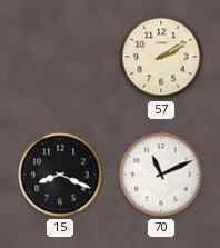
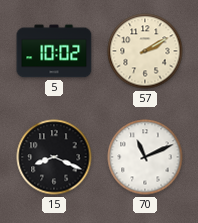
5: none -> 10:02
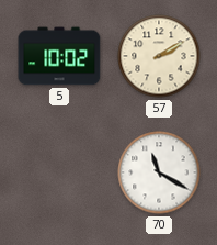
15: 8:19 -> none
70: 11:11 -> 11:20
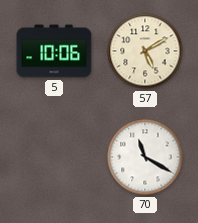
5: 10:02 -> 10:06
57: 2:10 -> 5:10
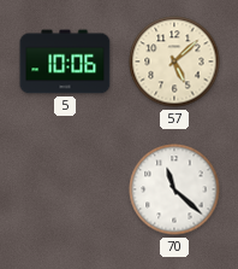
57: 5:10 -> 5:08
70: 11:20 -> 11:22
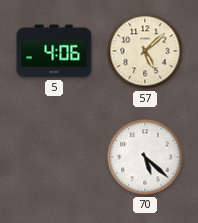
5: 10:06 -> 4:06
70: 11:22 -> 5:22
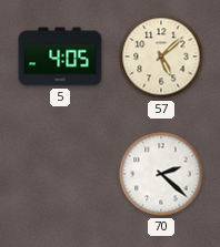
5: 4:06 -> 4:05
70: 5:22 -> 2:22
